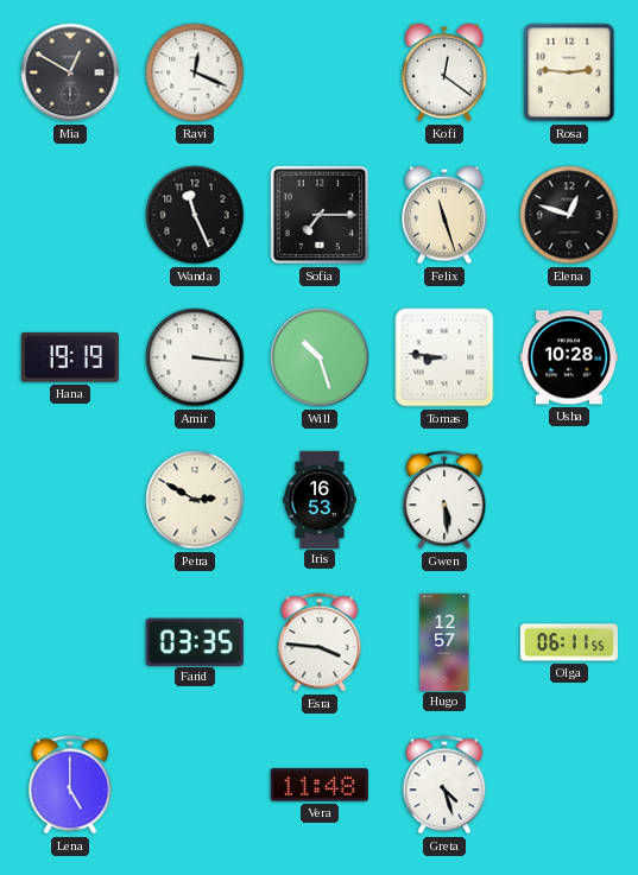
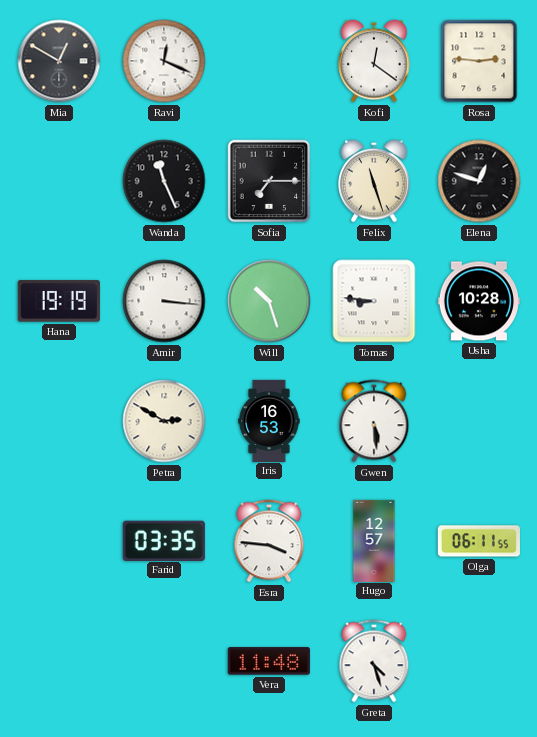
Lena: 5:00 -> none
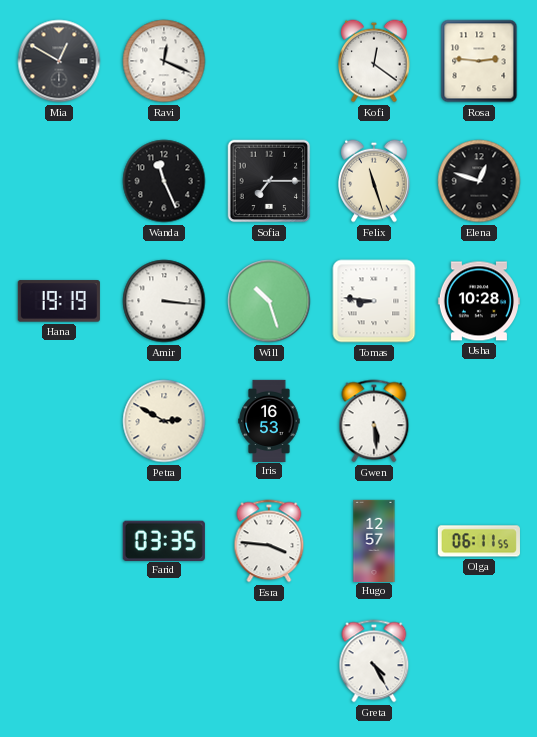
Vera: 11:48 -> none
Greta: 4:27 -> 4:25
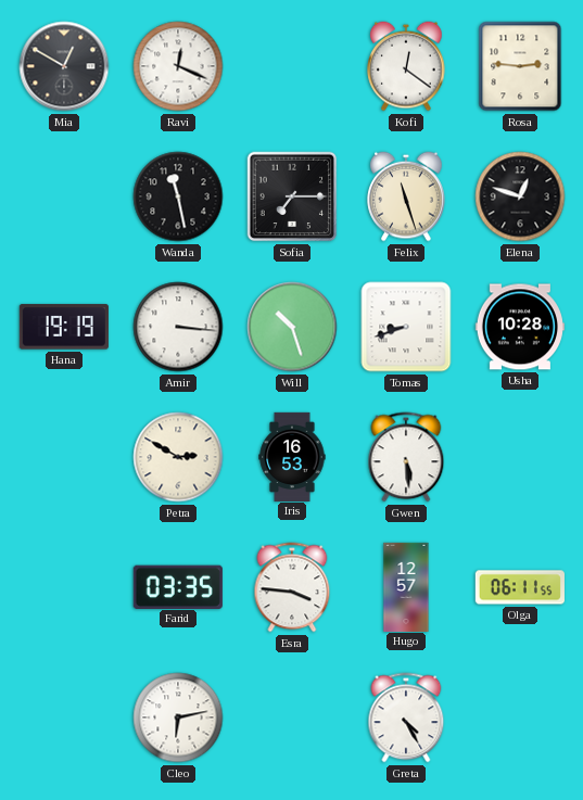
Wanda: 11:26 -> 11:28
Tomas: 8:46 -> 8:42
Cleo: none -> 6:13
